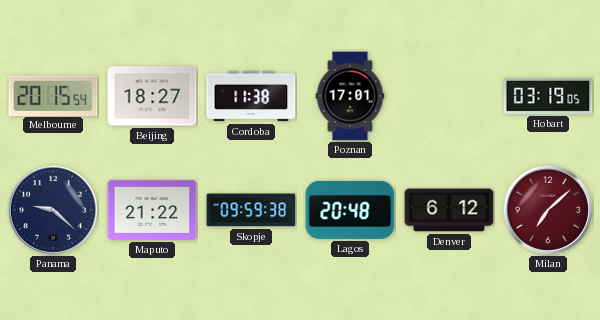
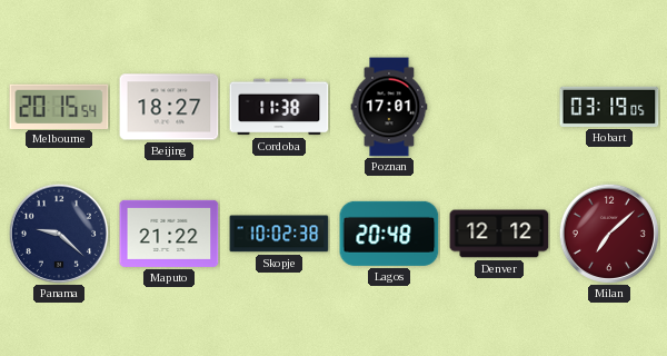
Skopje: 09:59 -> 10:02
Denver: 6:12 -> 12:12
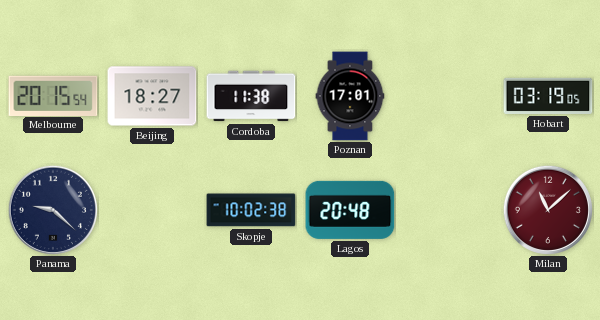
Maputo: 21:22 -> none
Denver: 12:12 -> none
Milan: 7:08 -> 11:08
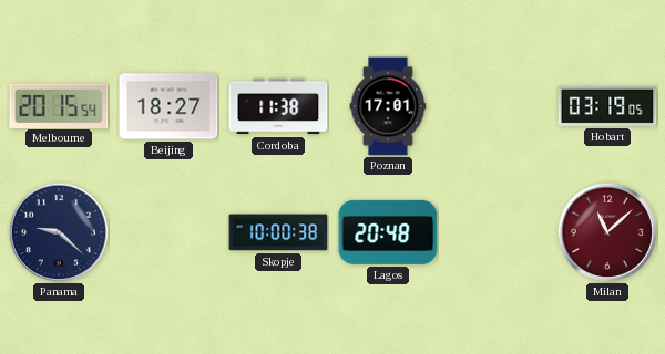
Skopje: 10:02 -> 10:00
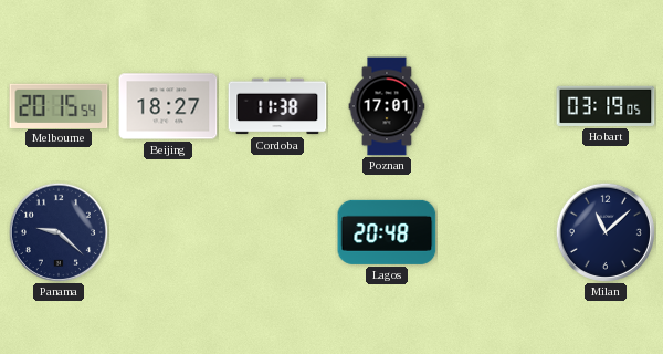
Skopje: 10:00 -> none
Milan dial: burgundy -> navy
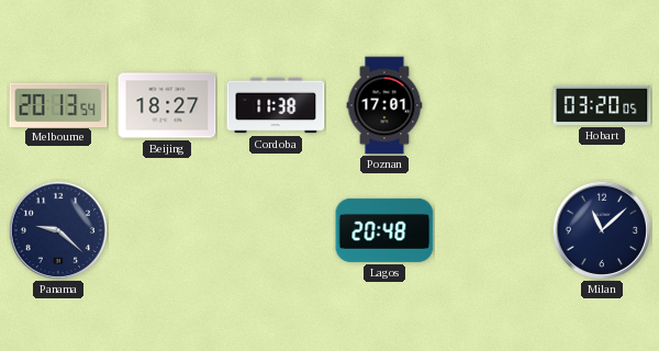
Melbourne: 20:15 -> 20:13
Hobart: 03:19 -> 03:20
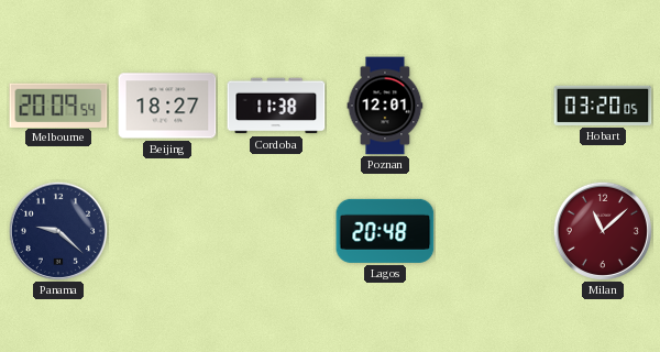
Melbourne: 20:13 -> 20:09
Poznan: 17:01 -> 12:01
Milan dial: navy -> burgundy
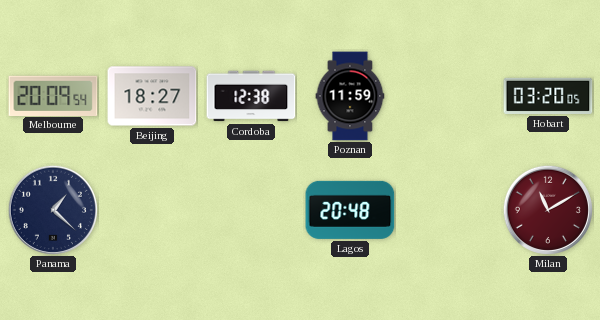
Cordoba: 11:38 -> 12:38
Poznan: 12:01 -> 11:59
Panama: 9:22 -> 1:22
Milan: 11:08 -> 11:10
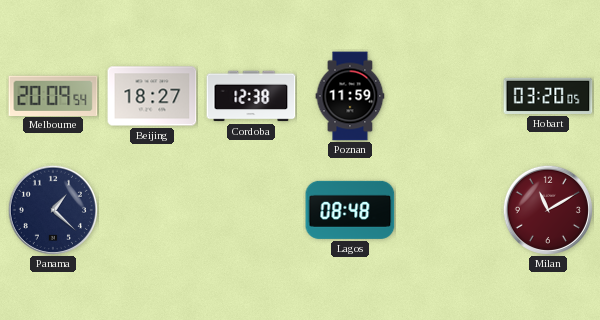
Lagos: 20:48 -> 08:48
